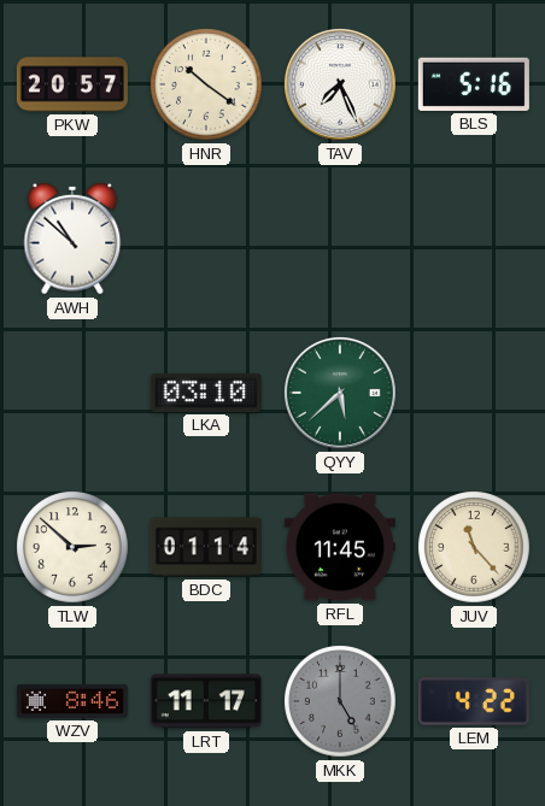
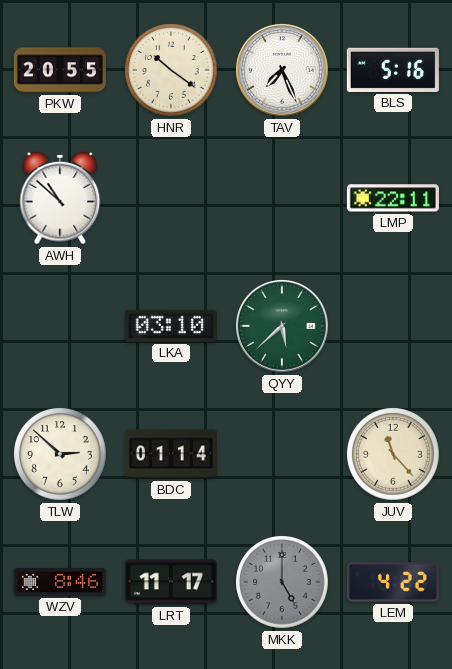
PKW: 20:57 -> 20:55
LMP: none -> 22:11
RFL: 11:45 -> none
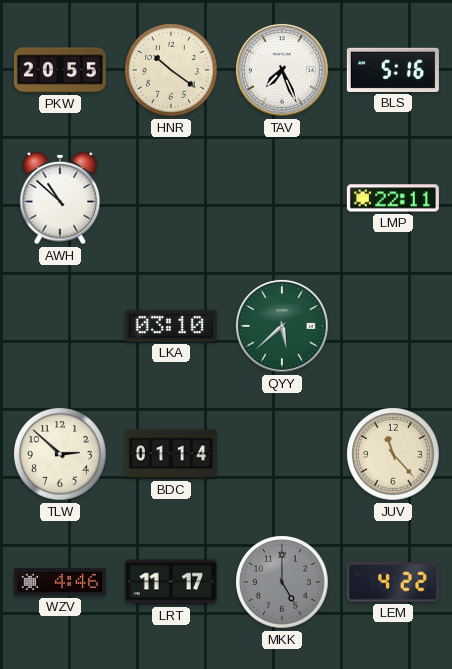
WZV: 8:46 -> 4:46
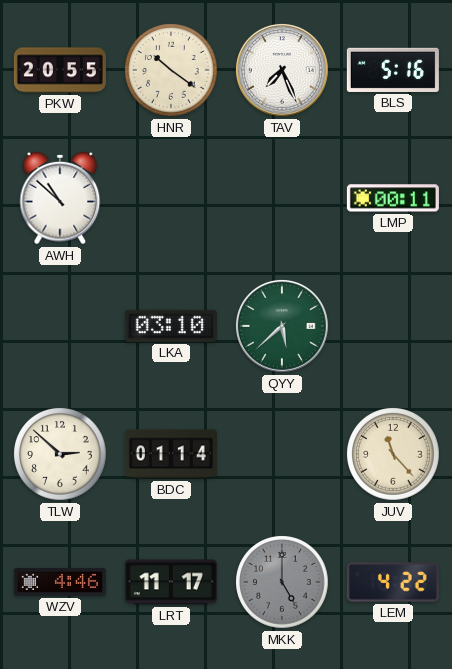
LMP: 22:11 -> 00:11
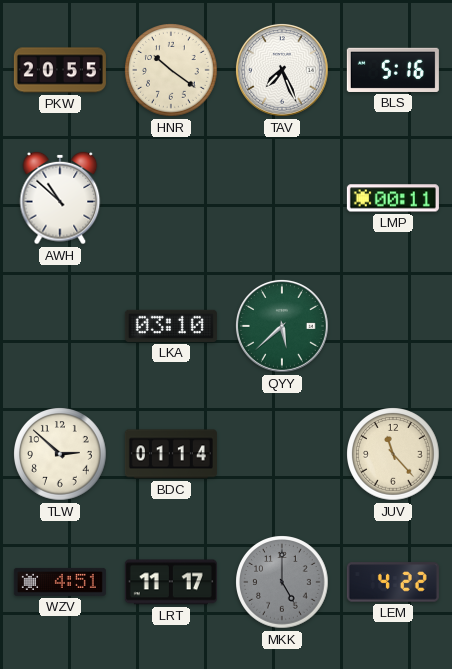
WZV: 4:46 -> 4:51
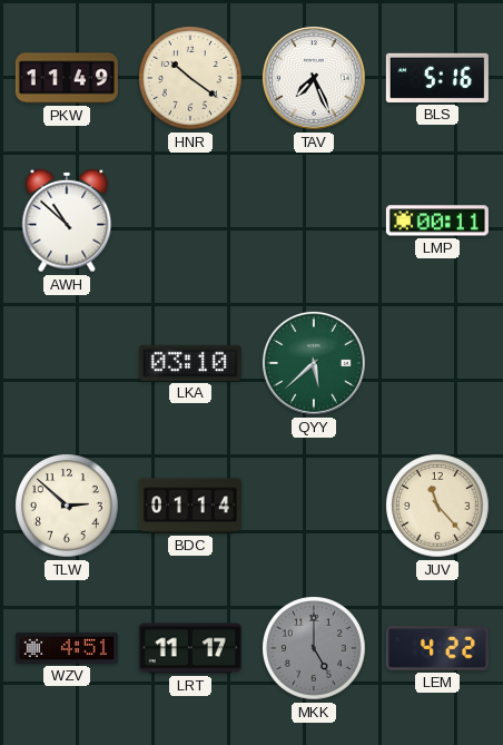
PKW: 20:55 -> 11:49
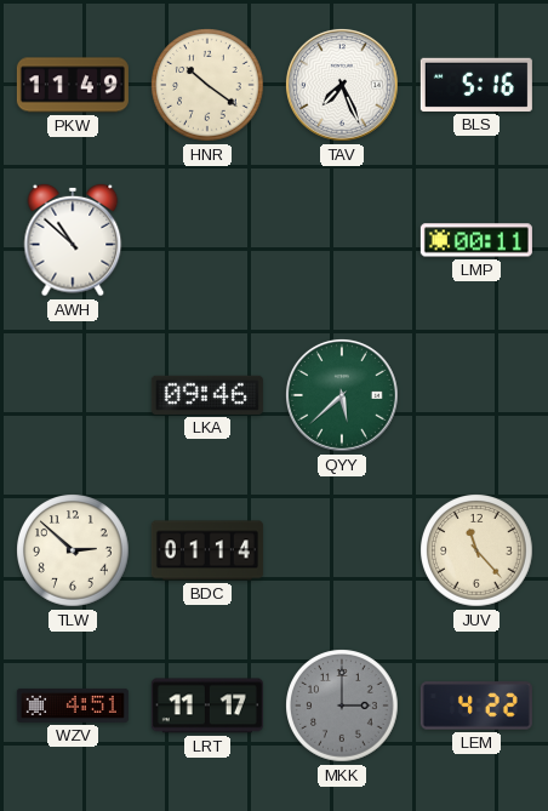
LKA: 03:10 -> 09:46
MKK: 5:00 -> 3:00
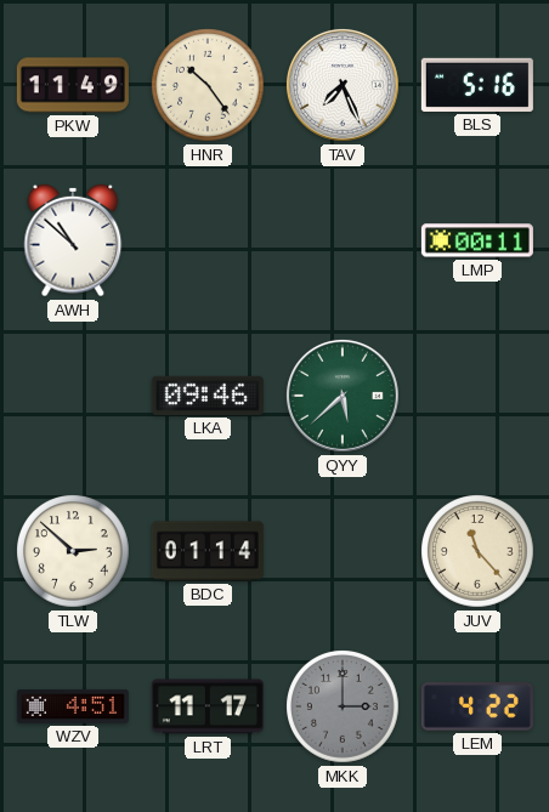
HNR: 10:21 -> 10:24
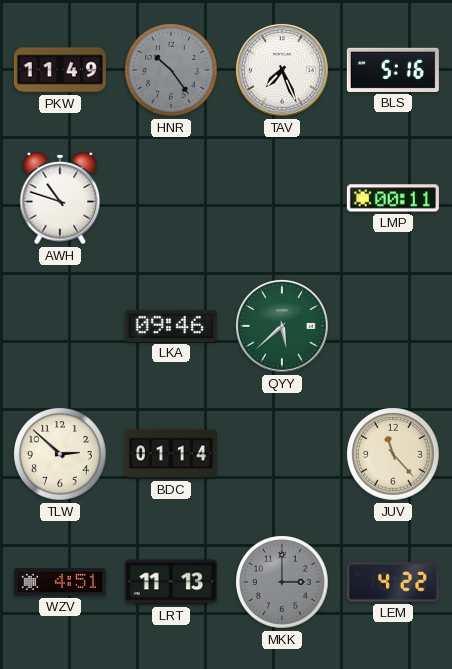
HNR dial: cream -> grey
AWH: 10:52 -> 10:48
LRT: 11:17 -> 11:13
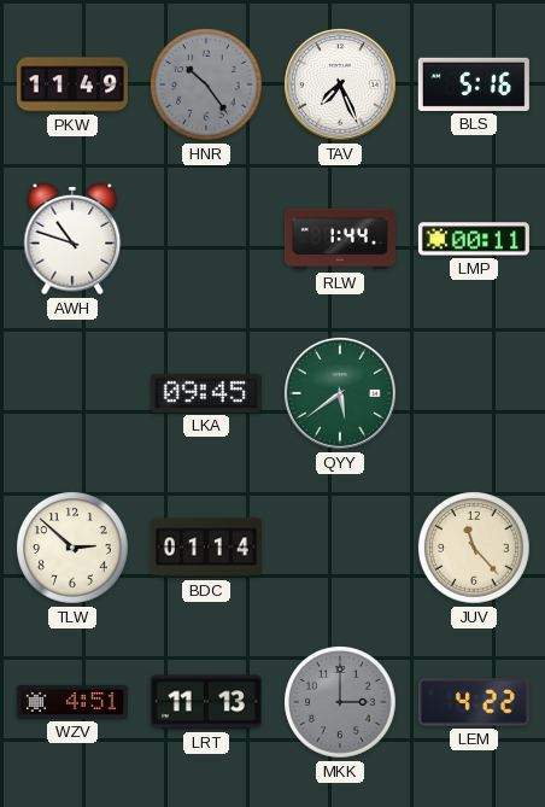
RLW: none -> 1:44
LKA: 09:46 -> 09:45
QYY: 5:38 -> 5:39
